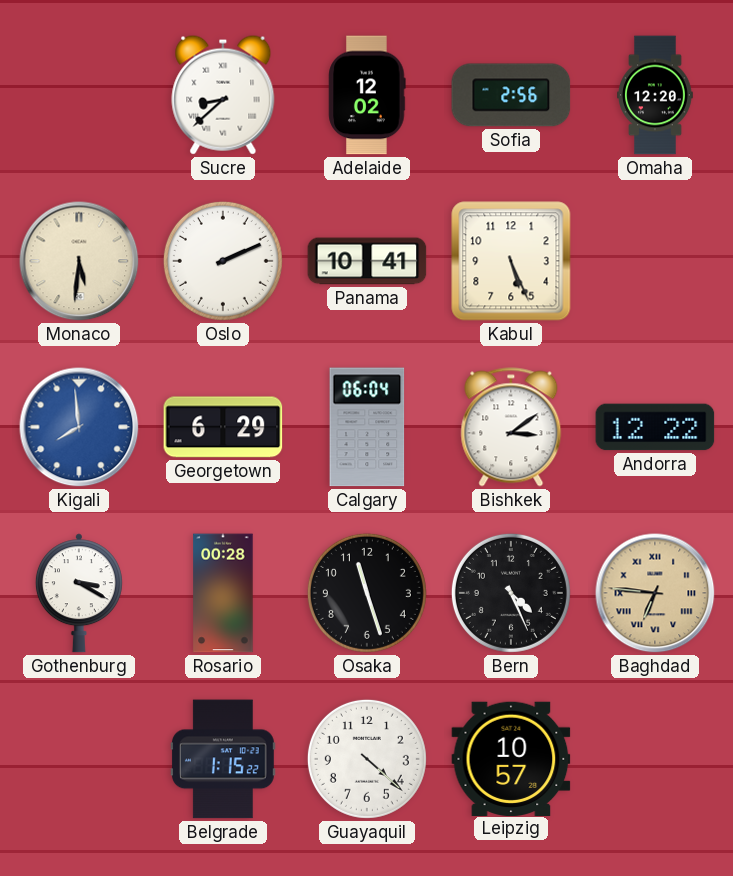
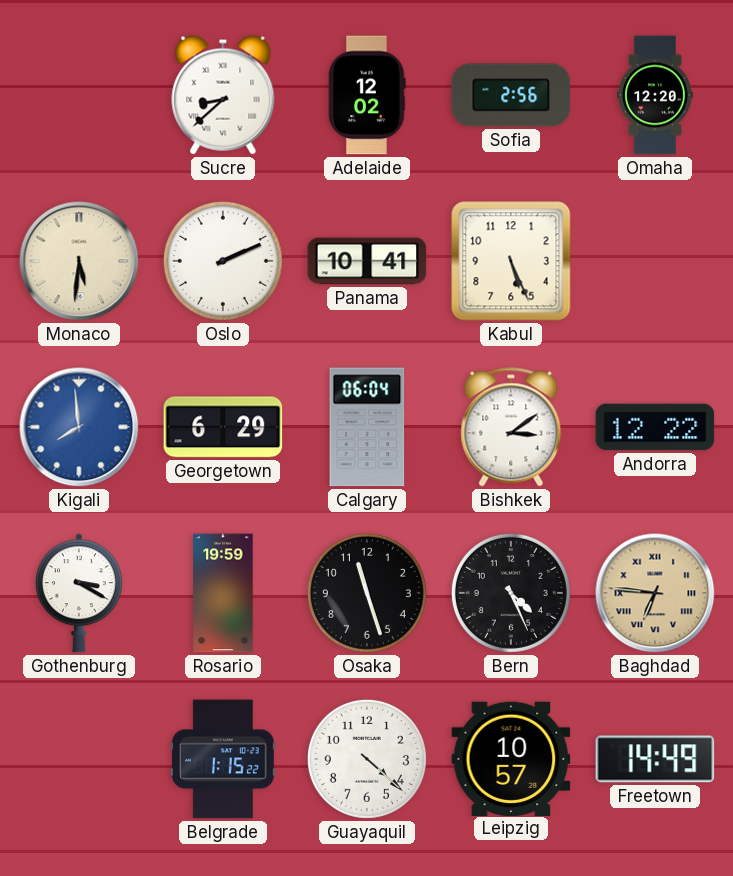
Rosario: 00:28 -> 19:59
Freetown: none -> 14:49
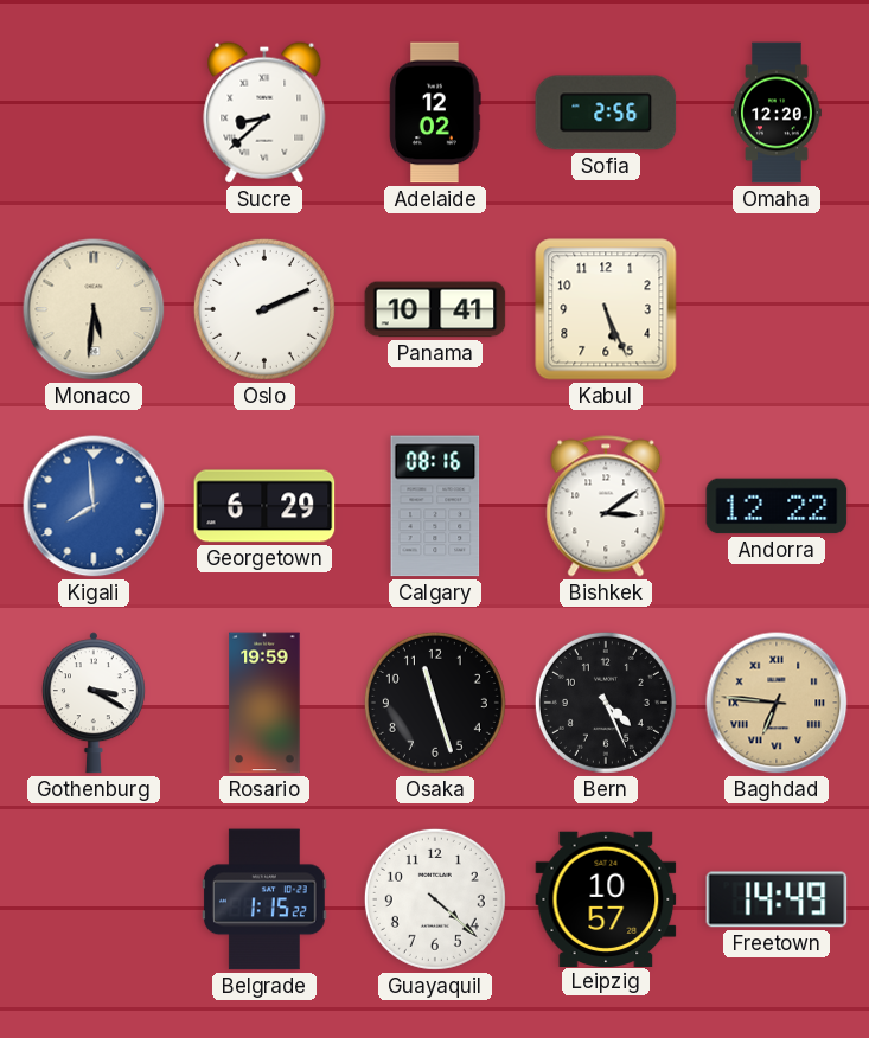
Calgary: 06:04 -> 08:16
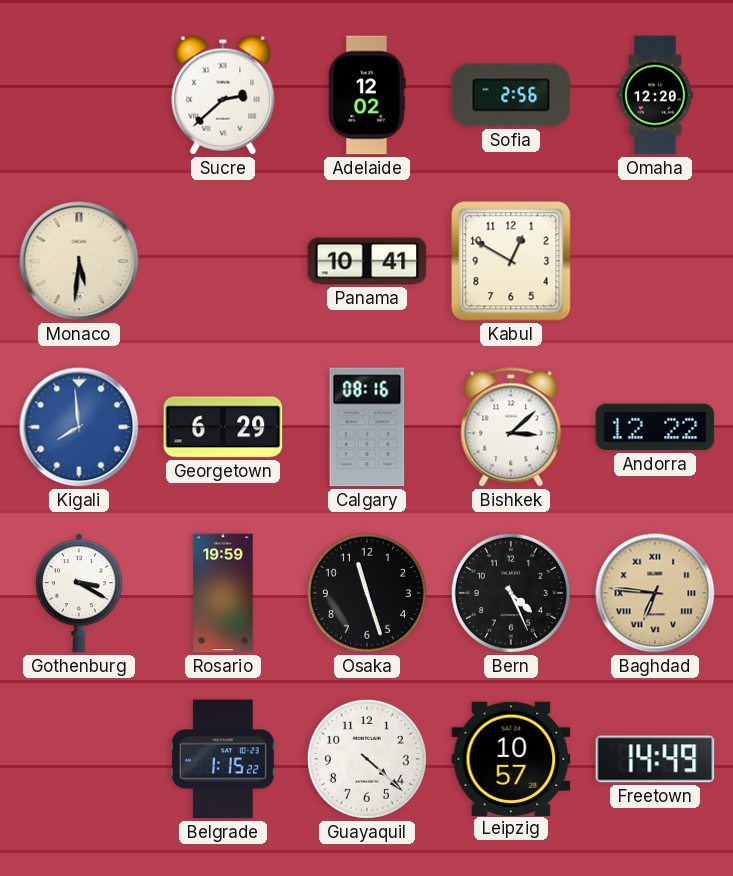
Sucre: 8:38 -> 2:38
Oslo: 2:11 -> none
Kabul: 5:26 -> 12:50
Bishkek: 3:09 -> 3:08
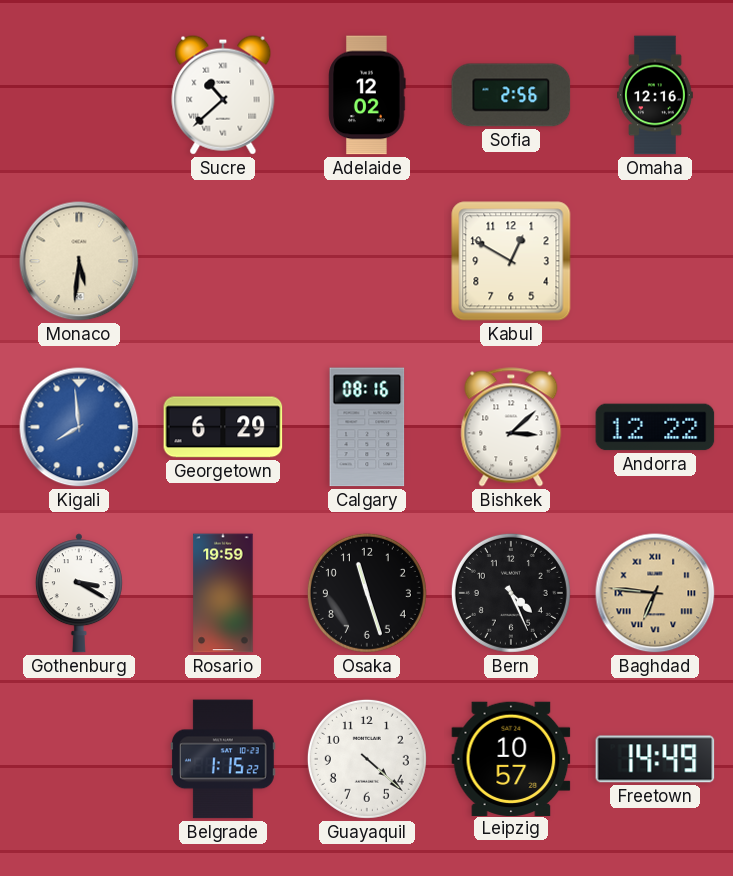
Sucre: 2:38 -> 10:38
Omaha: 12:20 -> 12:16
Panama: 10:41 -> none
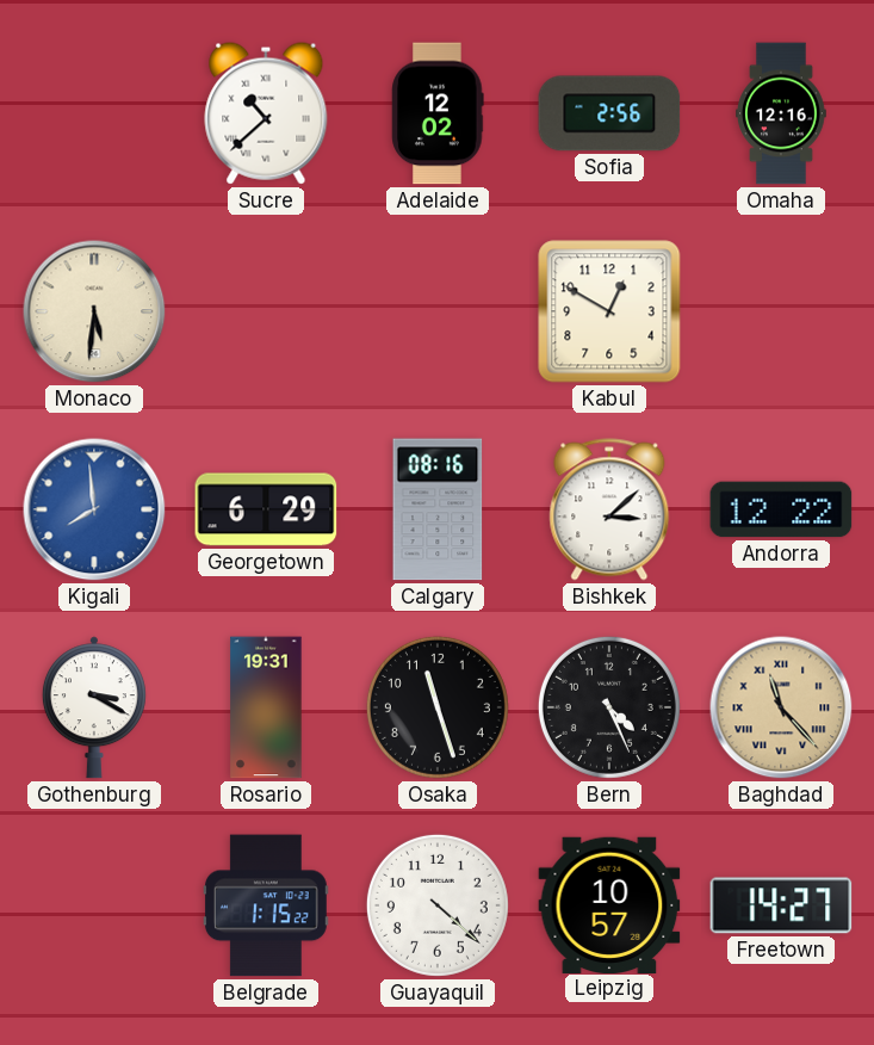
Rosario: 19:59 -> 19:31
Baghdad: 6:46 -> 11:23
Freetown: 14:49 -> 14:27
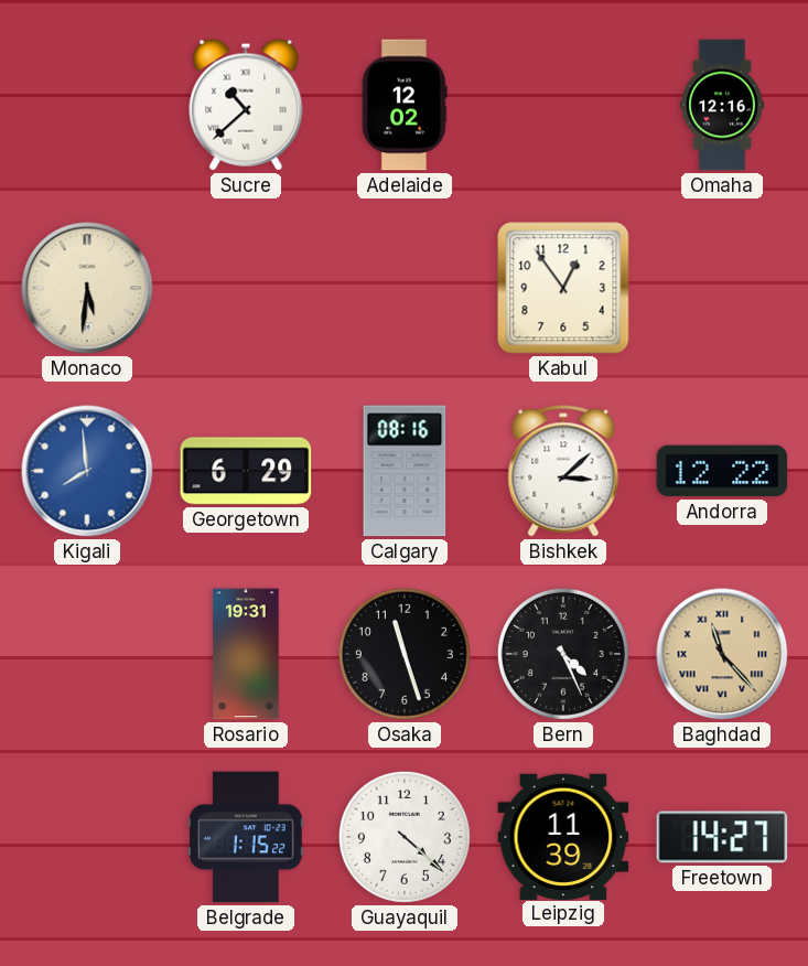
Sofia: 2:56 -> none
Kabul: 12:50 -> 12:54
Gothenburg: 3:20 -> none
Leipzig: 10:57 -> 11:39
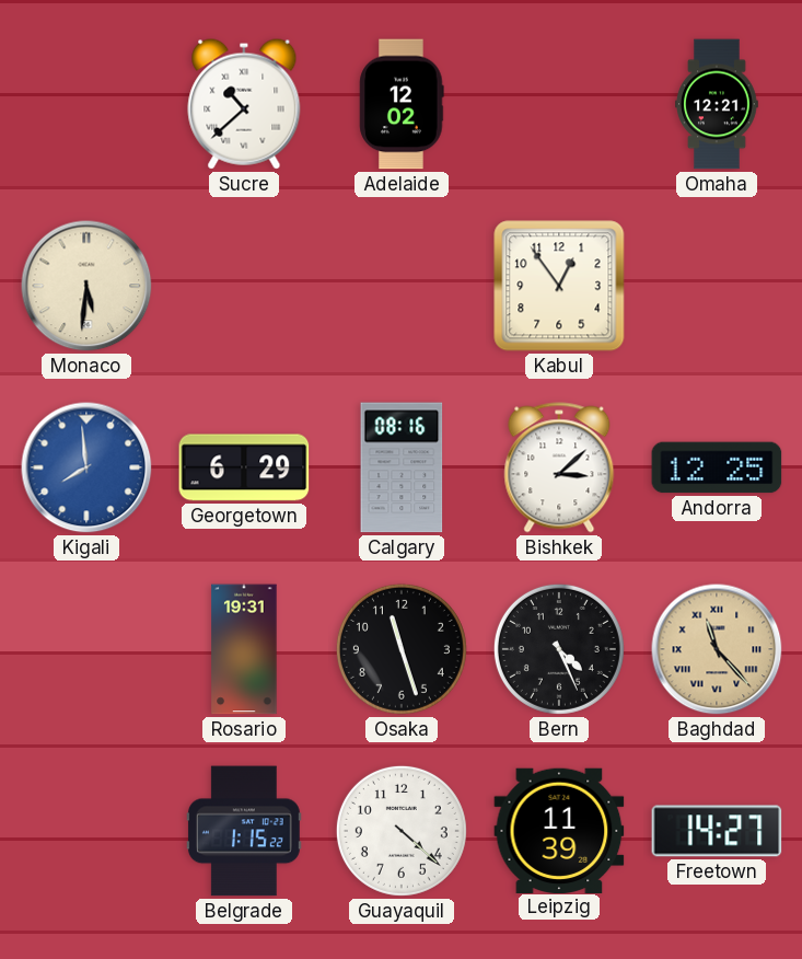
Omaha: 12:16 -> 12:21
Andorra: 12:22 -> 12:25
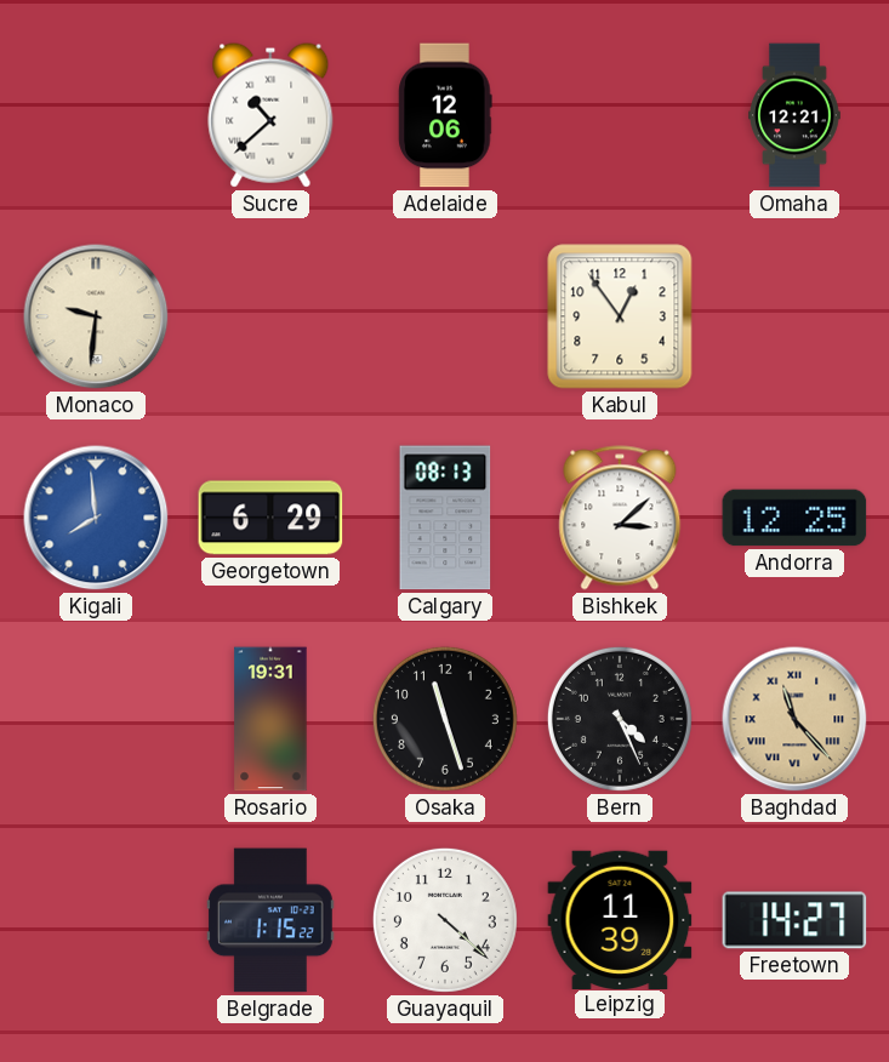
Adelaide: 12:02 -> 12:06
Monaco: 5:31 -> 9:31
Calgary: 08:16 -> 08:13
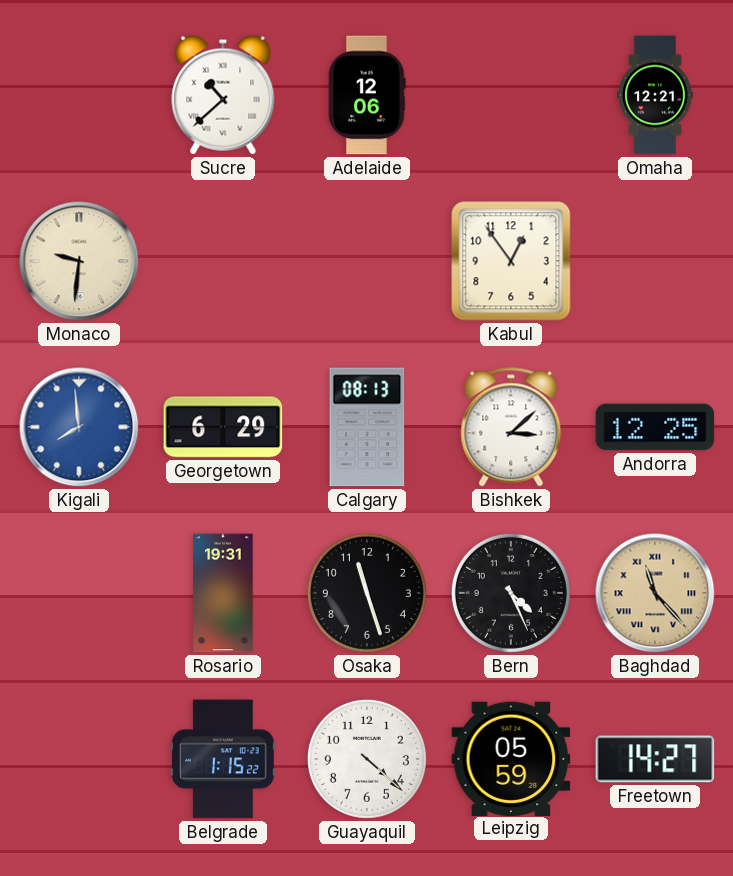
Leipzig: 11:39 -> 05:59
